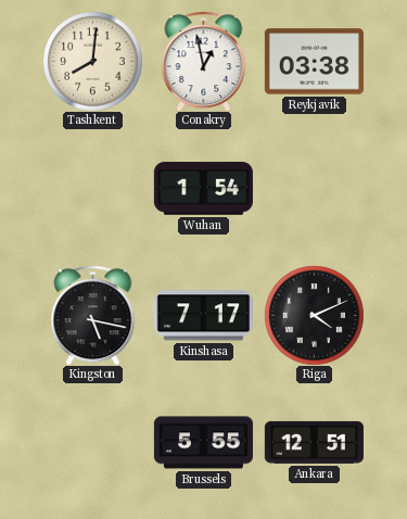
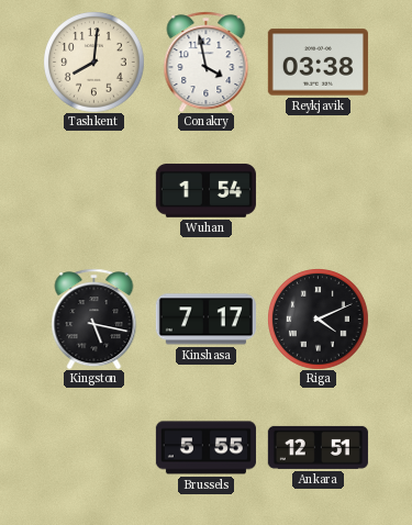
Conakry: 12:58 -> 3:58
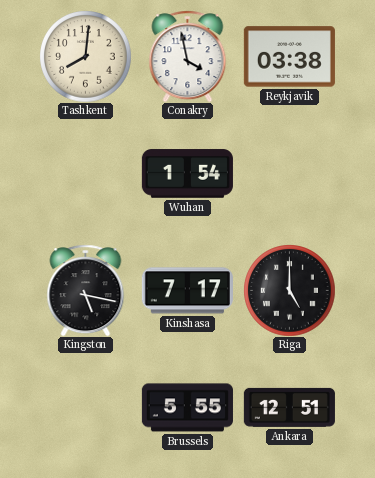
Riga: 4:11 -> 5:00
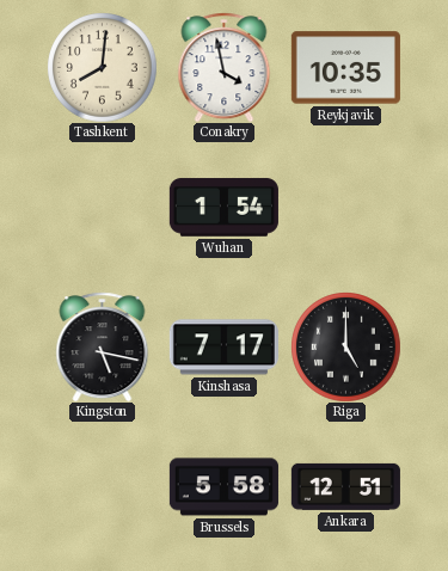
Reykjavik: 03:38 -> 10:35
Brussels: 5:55 -> 5:58
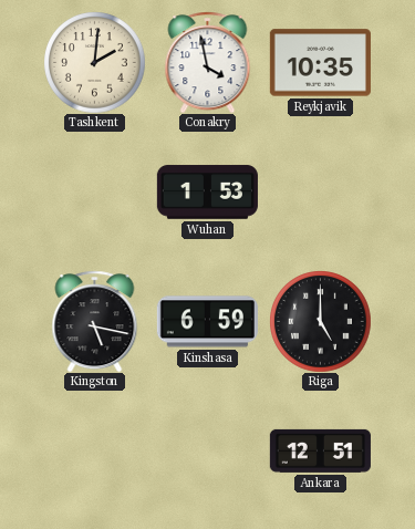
Tashkent: 8:01 -> 2:01
Wuhan: 1:54 -> 1:53
Kinshasa: 7:17 -> 6:59
Brussels: 5:58 -> none
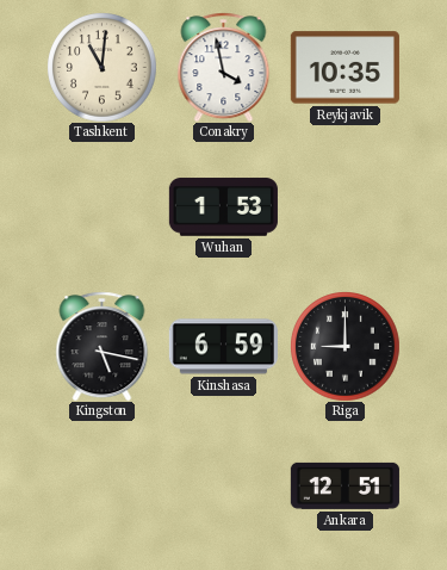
Tashkent: 2:01 -> 11:01
Riga: 5:00 -> 9:00
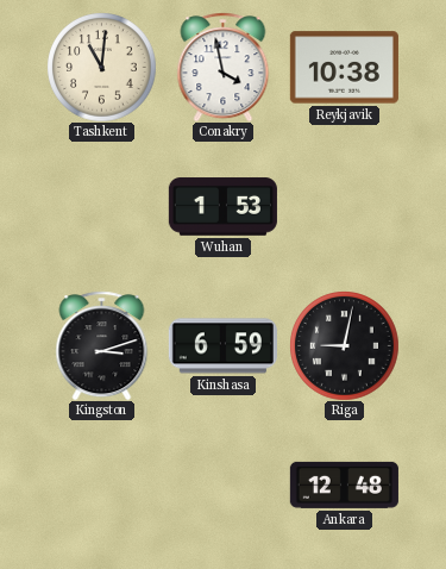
Reykjavik: 10:35 -> 10:38
Kingston: 5:17 -> 3:12
Riga: 9:00 -> 9:02
Ankara: 12:51 -> 12:48
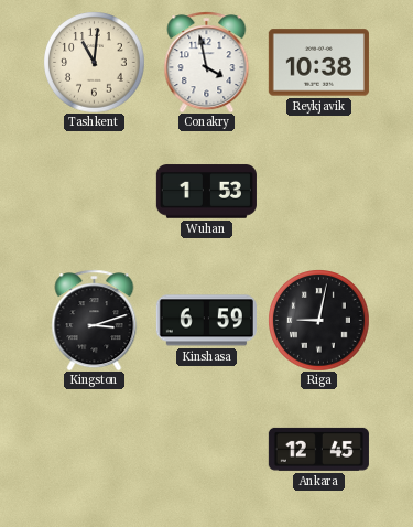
Ankara: 12:48 -> 12:45
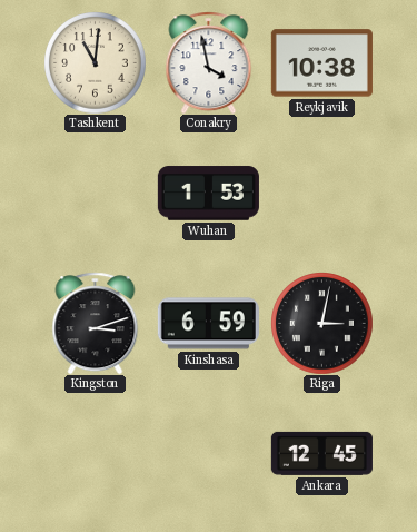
Riga: 9:02 -> 3:02
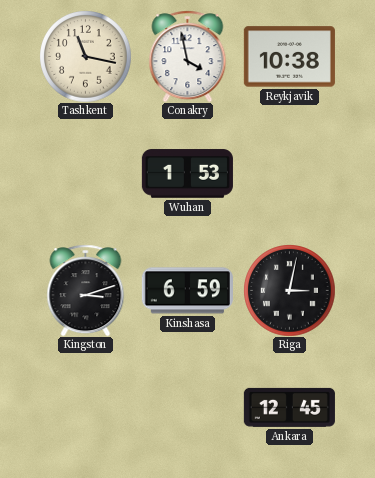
Tashkent: 11:01 -> 11:17
